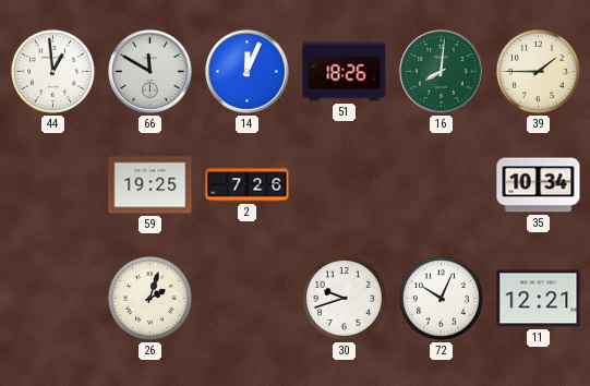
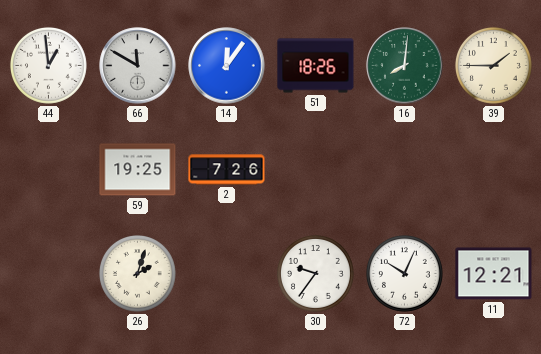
14: 12:04 -> 12:06
35: 10:34 -> none
30: 9:42 -> 9:36
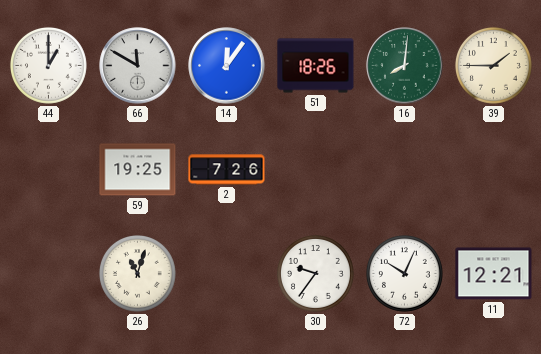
44: 12:59 -> 1:00
26: 2:03 -> 11:03
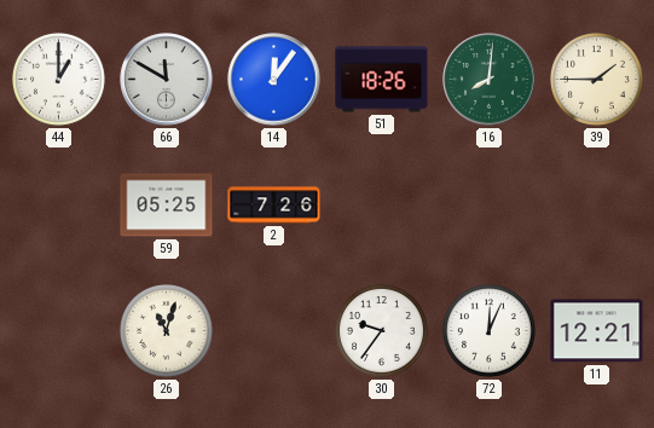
59: 19:25 -> 05:25
72: 10:04 -> 12:04
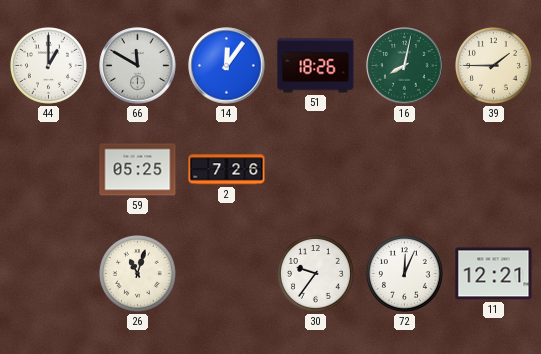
16: 8:01 -> 8:02
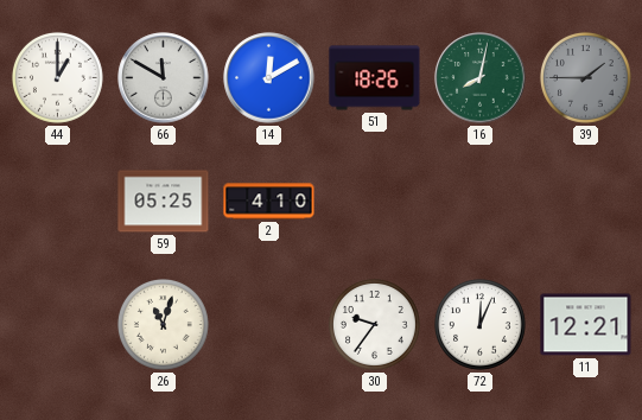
14: 12:06 -> 12:10
39 dial: cream -> grey
2: 7:26 -> 4:10
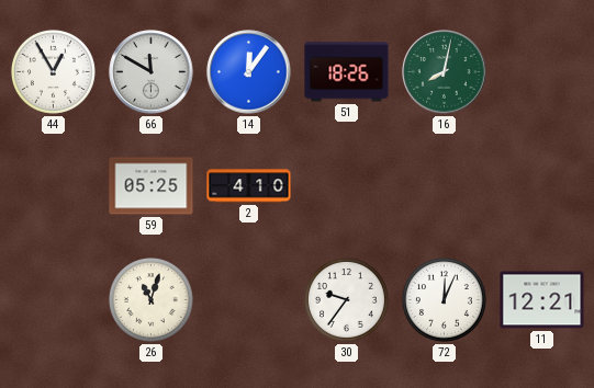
44: 1:00 -> 12:55
14: 12:10 -> 12:06
39: 1:45 -> none
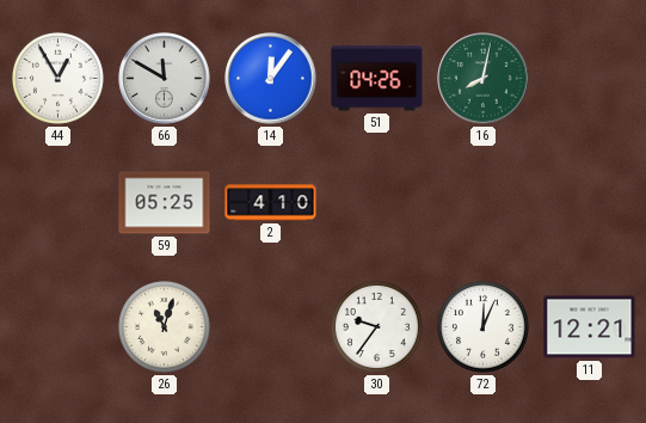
51: 18:26 -> 04:26
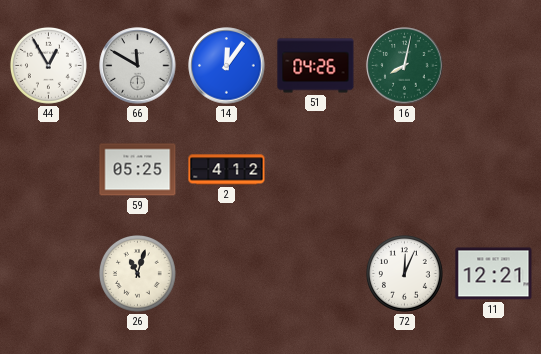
2: 4:10 -> 4:12
30: 9:36 -> none
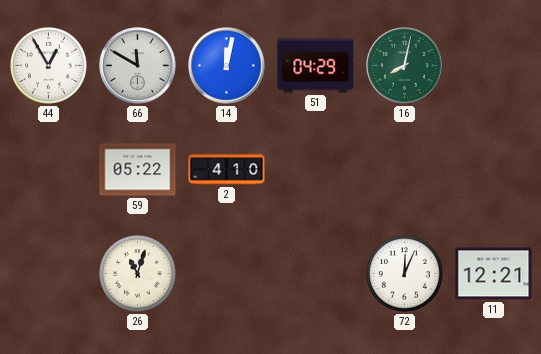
14: 12:06 -> 12:02
51: 04:26 -> 04:29
59: 05:25 -> 05:22
2: 4:12 -> 4:10
